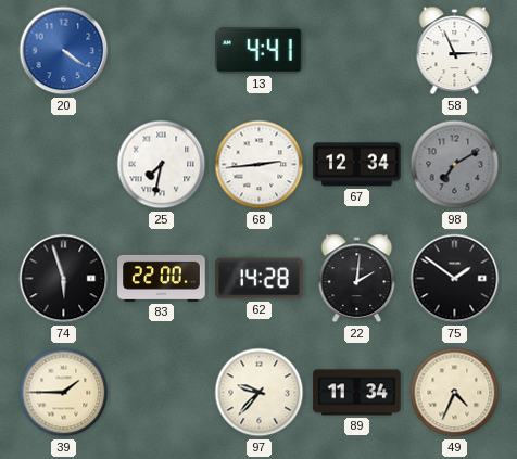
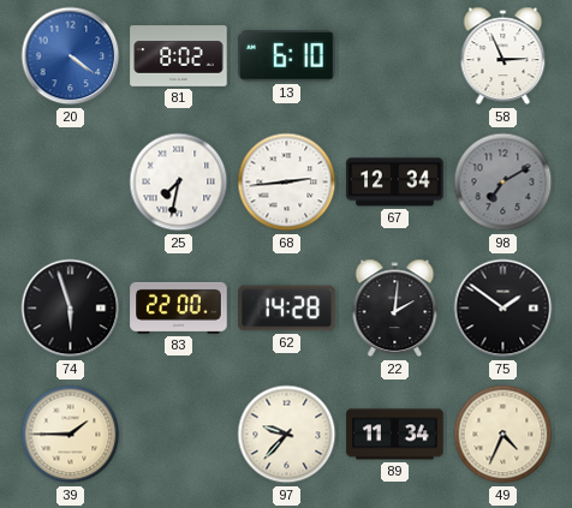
81: none -> 8:02
13: 4:41 -> 6:10
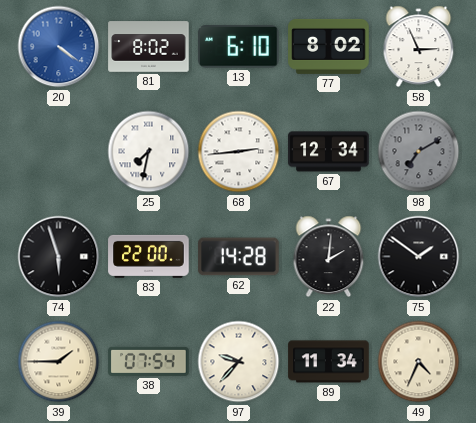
77: none -> 8:02
38: none -> 07:54
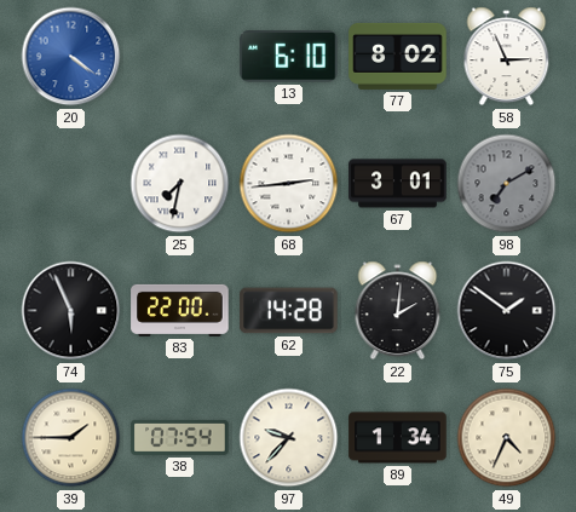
81: 8:02 -> none
67: 12:34 -> 3:01
74: 5:57 -> 5:56
89: 11:34 -> 1:34
